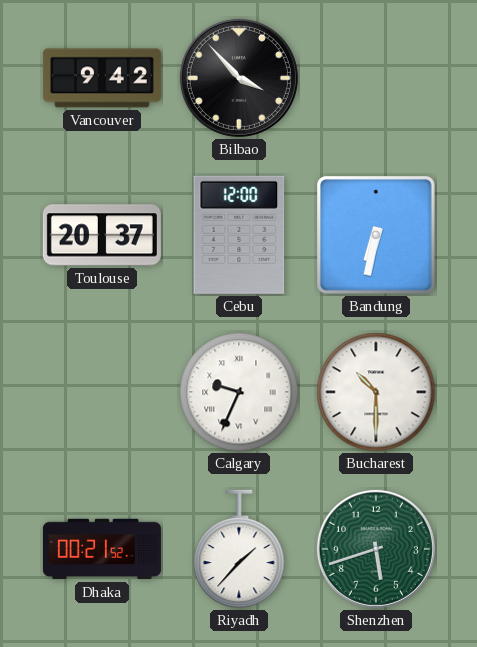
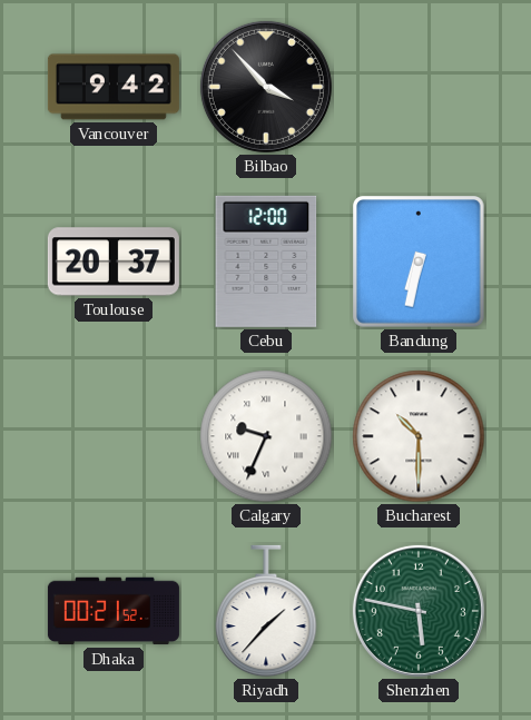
Shenzhen: 5:42 -> 5:47
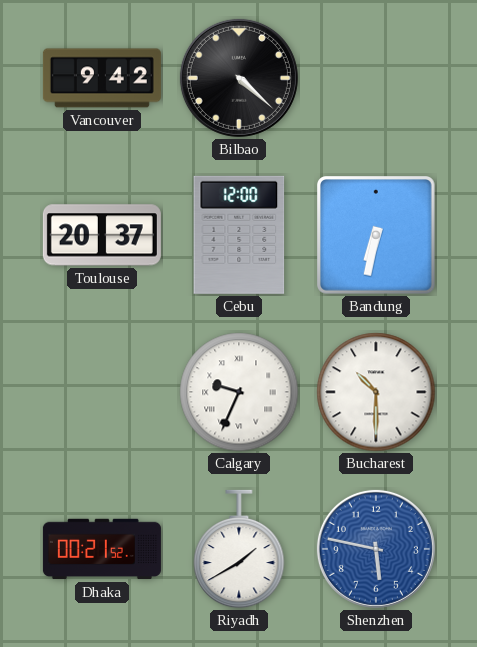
Bilbao: 3:53 -> 4:22
Riyadh: 1:37 -> 1:40
Shenzhen dial: green -> blue
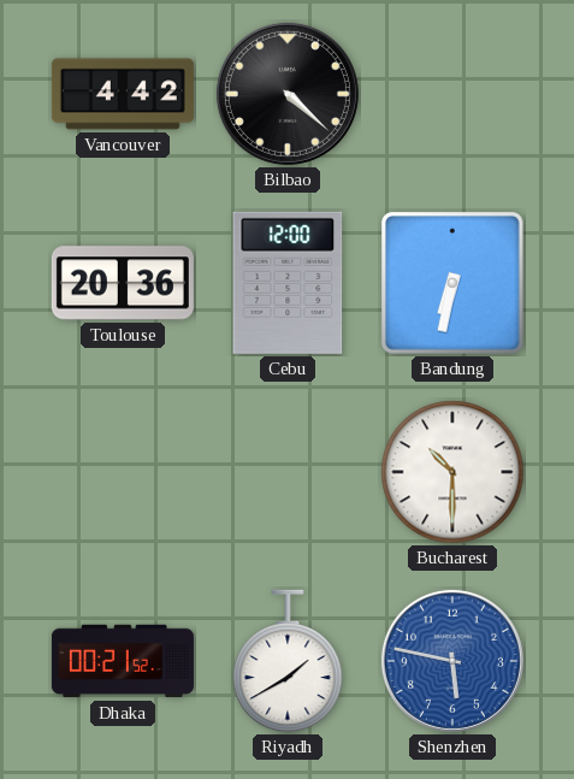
Vancouver: 9:42 -> 4:42
Toulouse: 20:37 -> 20:36
Calgary: 9:34 -> none
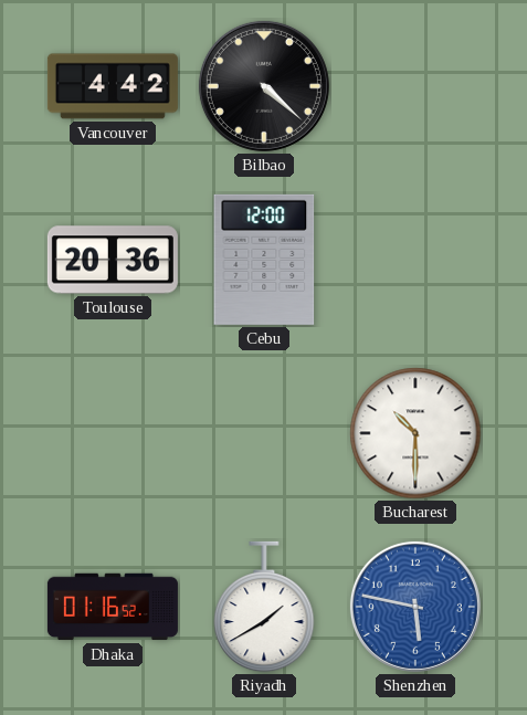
Bandung: 6:32 -> none
Dhaka: 00:21 -> 01:16
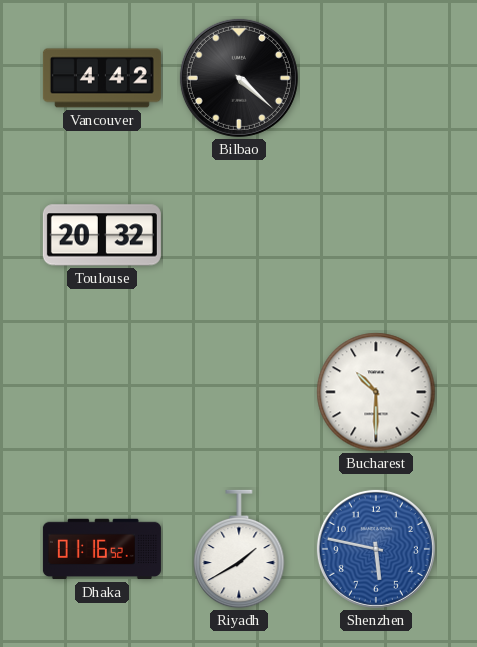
Toulouse: 20:36 -> 20:32
Cebu: 12:00 -> none
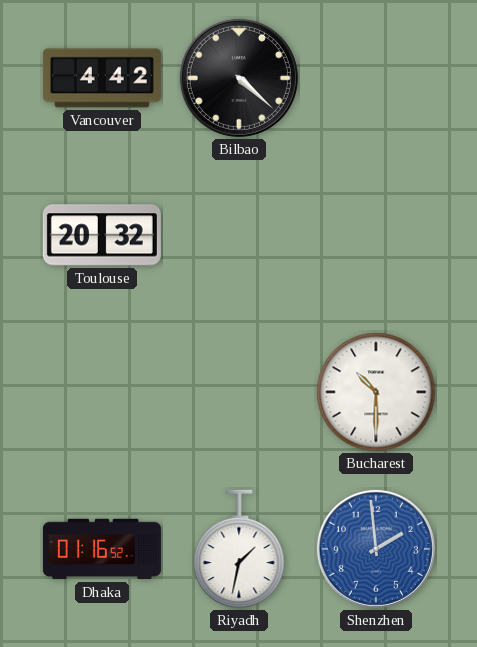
Riyadh: 1:40 -> 1:32
Shenzhen: 5:47 -> 1:59
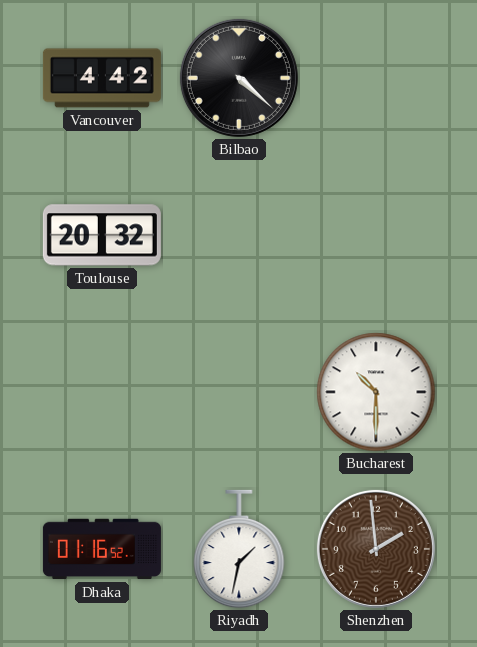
Shenzhen dial: blue -> brown
